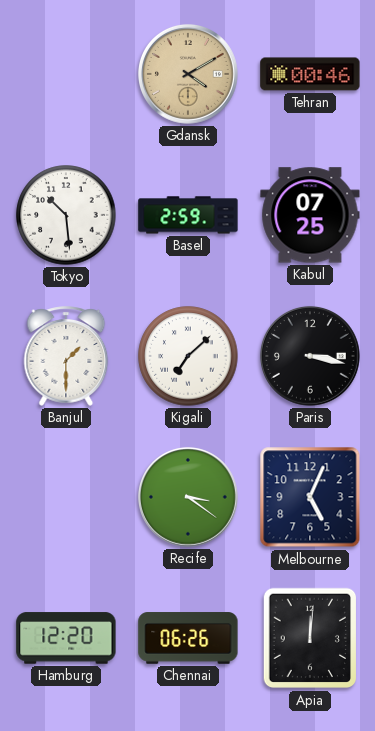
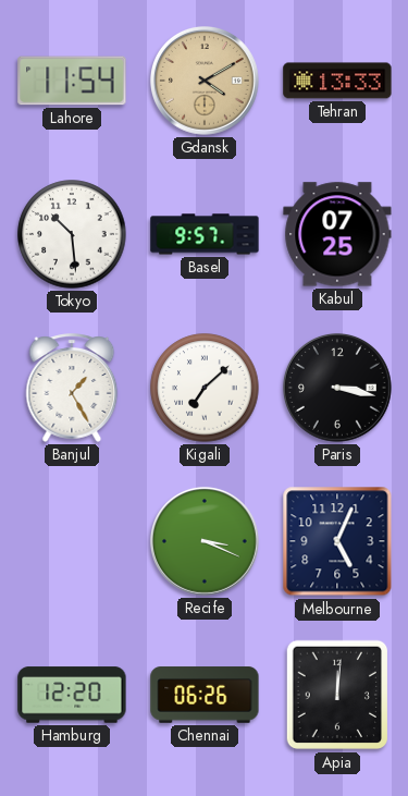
Lahore: none -> 11:54
Tehran: 00:46 -> 13:33
Basel: 2:59 -> 9:57
Banjul: 1:30 -> 1:25
Recife: 3:21 -> 3:19
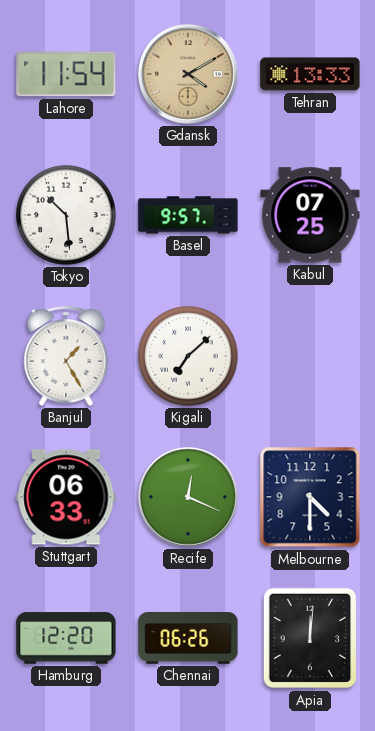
Paris: 3:17 -> none
Stuttgart: none -> 06:33
Recife: 3:19 -> 12:19
Melbourne: 5:04 -> 4:30
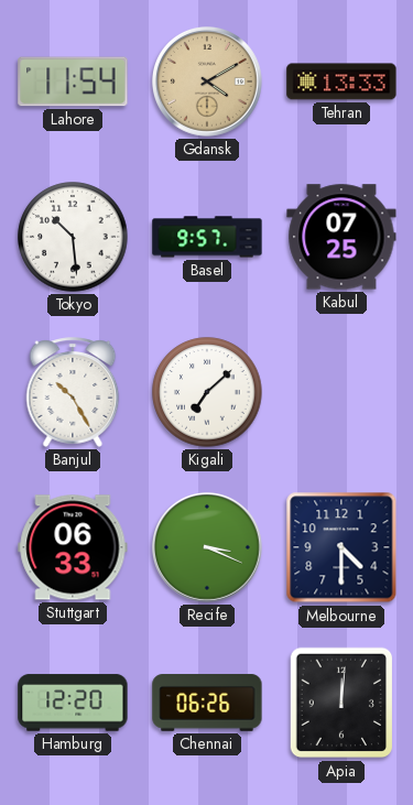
Banjul: 1:25 -> 10:25
Recife: 12:19 -> 3:19
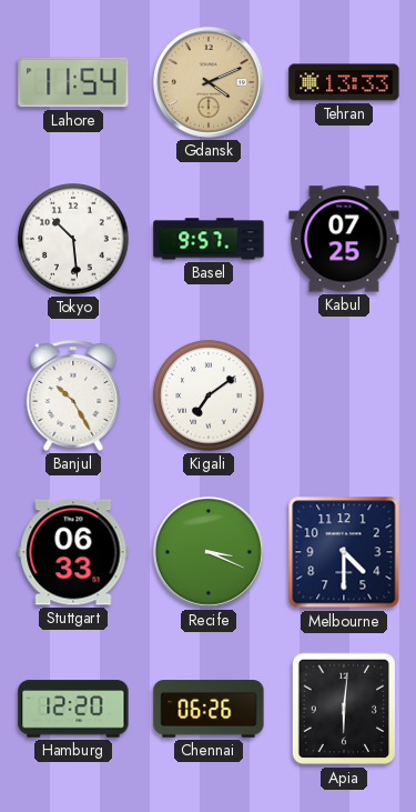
Gdansk: 4:10 -> 4:11
Kigali: 7:08 -> 7:09
Apia: 12:01 -> 6:01
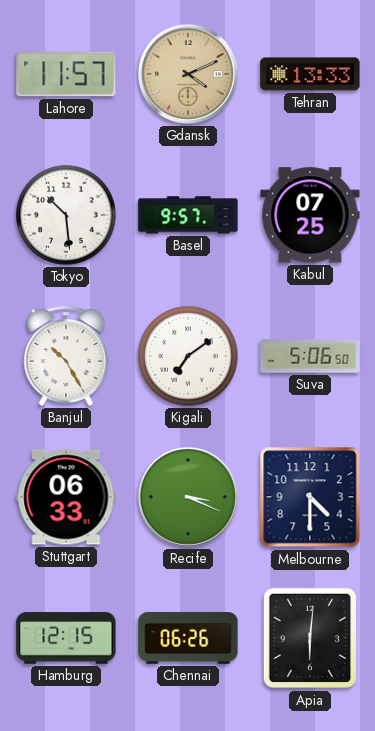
Lahore: 11:54 -> 11:57
Suva: none -> 5:06
Hamburg: 12:20 -> 12:15
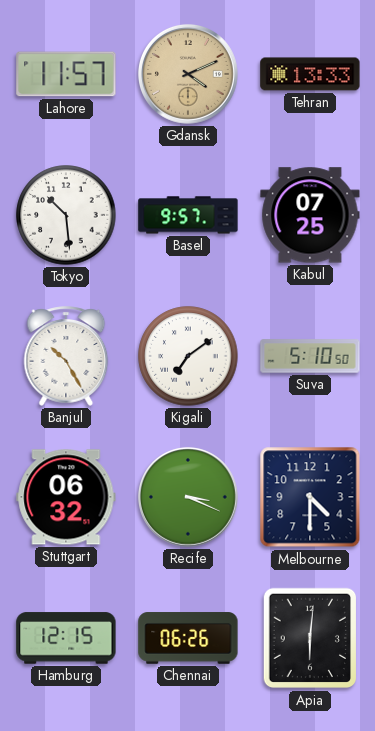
Suva: 5:06 -> 5:10
Stuttgart: 06:33 -> 06:32
